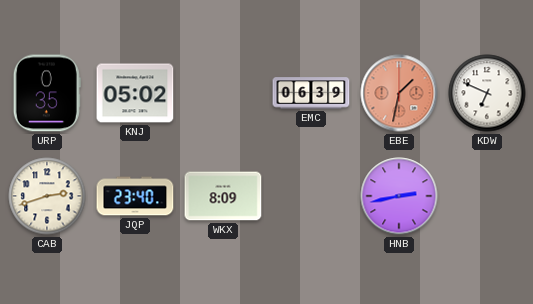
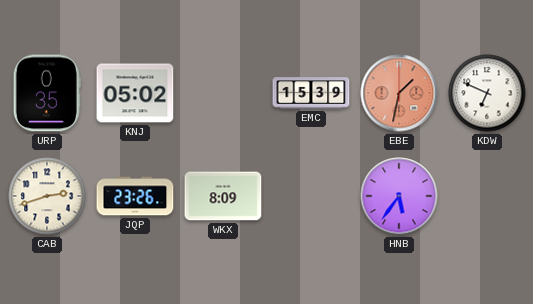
EMC: 06:39 -> 15:39
JQP: 23:40 -> 23:26
HNB: 2:43 -> 5:36
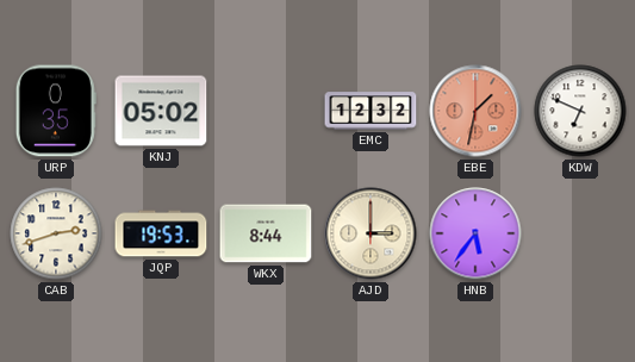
EMC: 15:39 -> 12:32
JQP: 23:26 -> 19:53
WKX: 8:09 -> 8:44
AJD: none -> 3:00
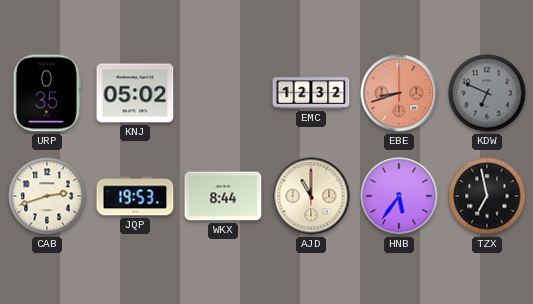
EBE: 1:32 -> 8:42
KDW dial: white -> grey
AJD: 3:00 -> 11:00
TZX: none -> 6:58
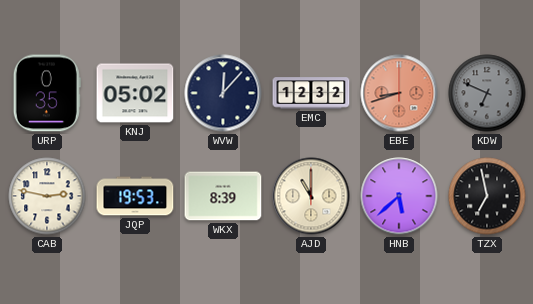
WVW: none -> 12:07
CAB: 2:42 -> 2:47
WKX: 8:44 -> 8:39
HNB: 5:36 -> 5:38
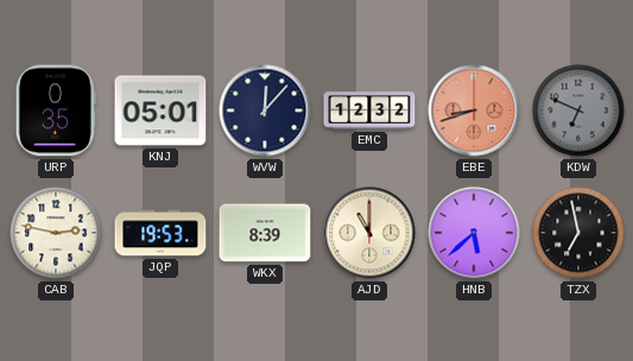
KNJ: 05:02 -> 05:01
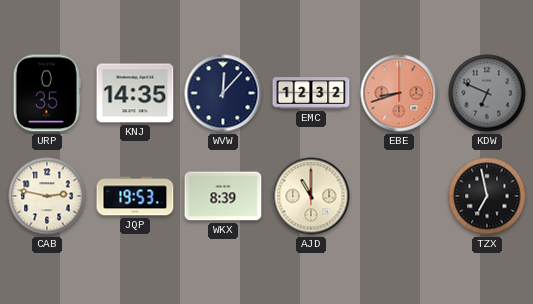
KNJ: 05:01 -> 14:35
HNB: 5:38 -> none
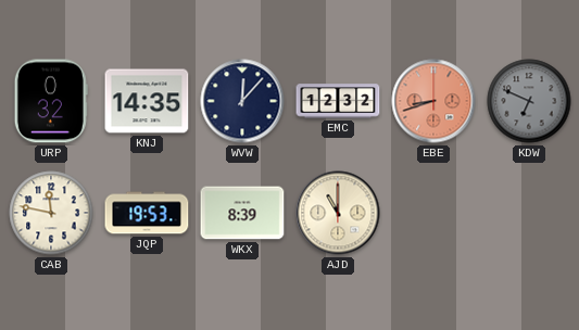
URP: 0:35 -> 0:32
CAB: 2:47 -> 11:47
TZX: 6:58 -> none
